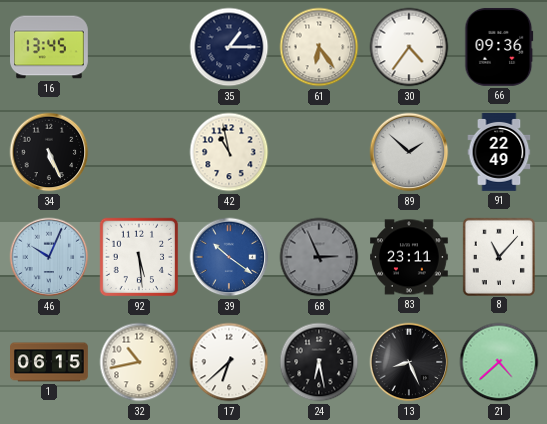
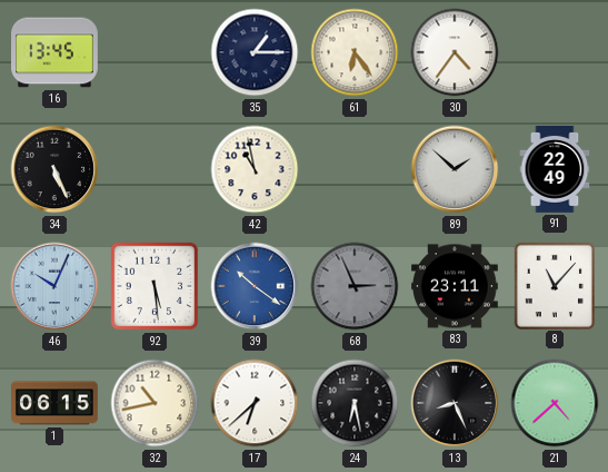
66: 09:36 -> none
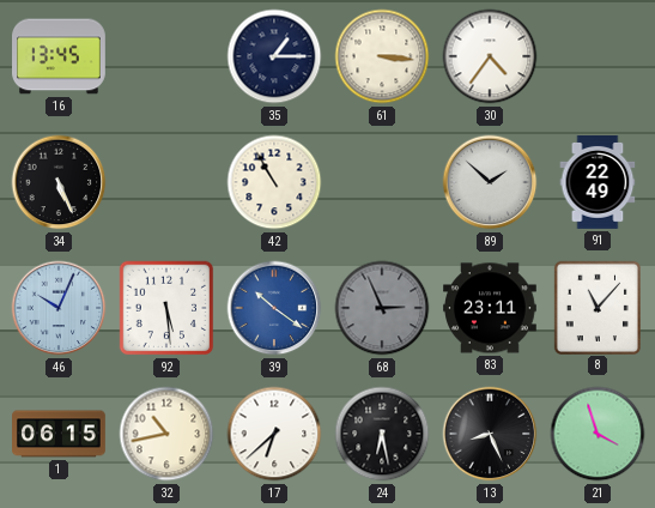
61: 6:24 -> 3:16
42: 10:58 -> 10:55
21: 4:38 -> 3:57
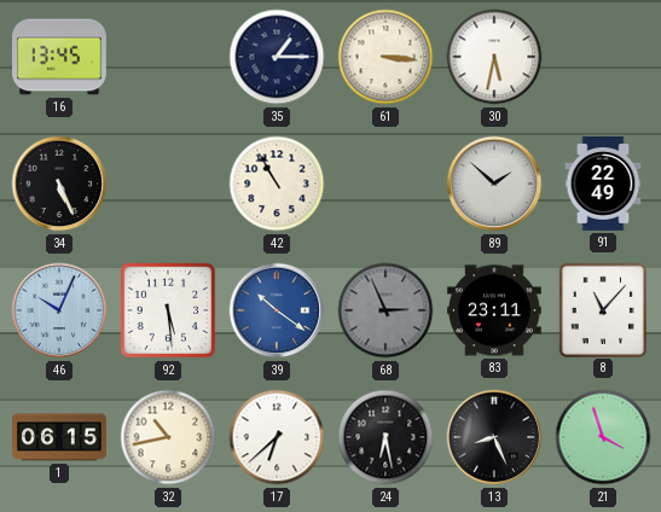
30: 4:36 -> 5:32
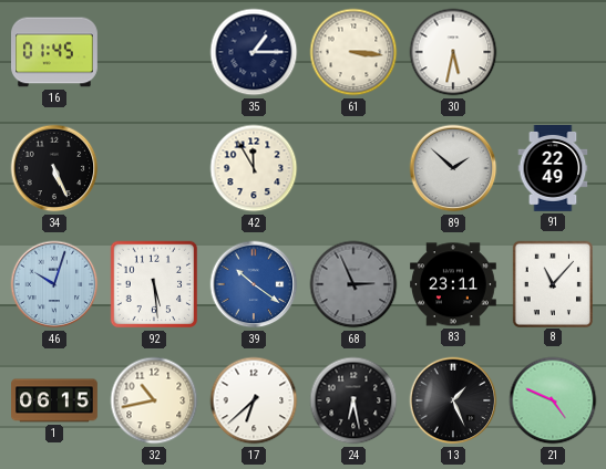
16: 13:45 -> 01:45
42: 10:55 -> 11:55
46: 10:04 -> 10:03
13: 8:26 -> 1:26
21: 3:57 -> 4:49
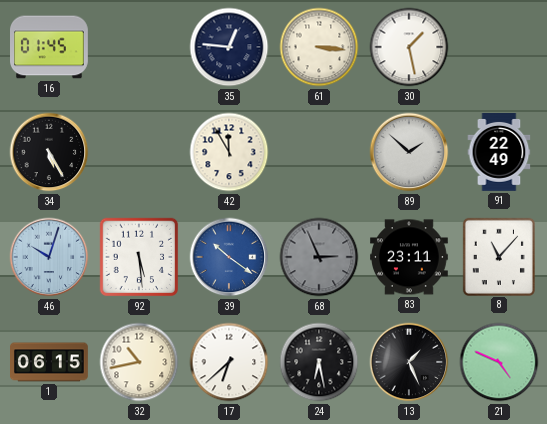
35: 1:15 -> 12:46
30: 5:32 -> 1:28
34: 5:26 -> 5:25
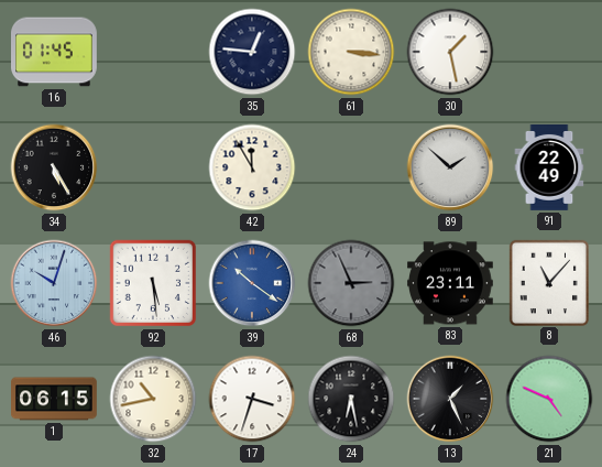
17: 6:38 -> 3:33
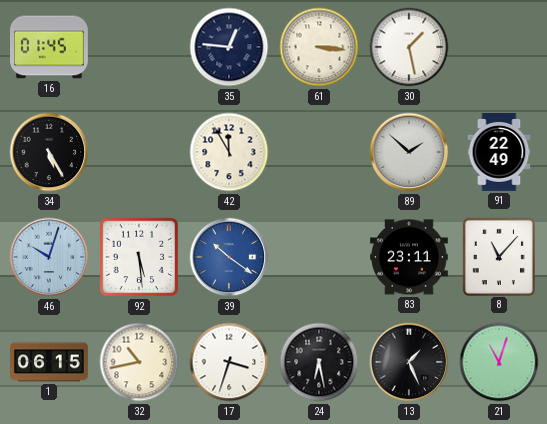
68: 2:56 -> none
21: 4:49 -> 11:03
